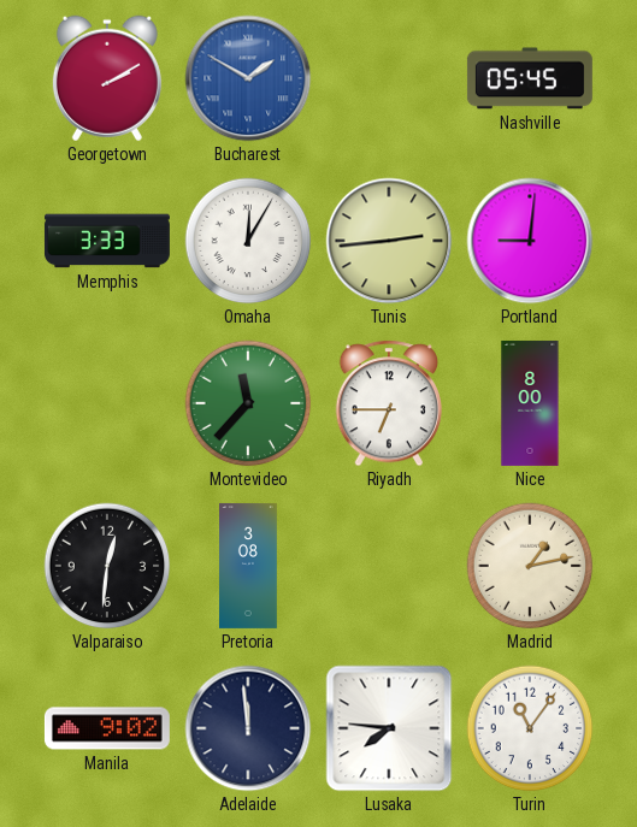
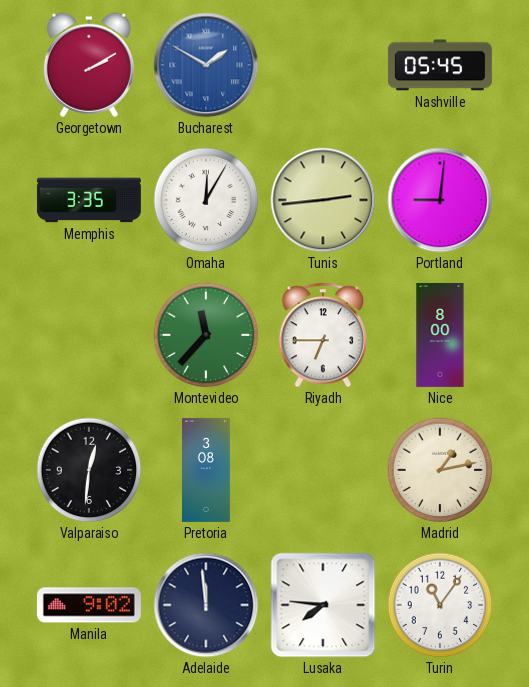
Memphis: 3:33 -> 3:35
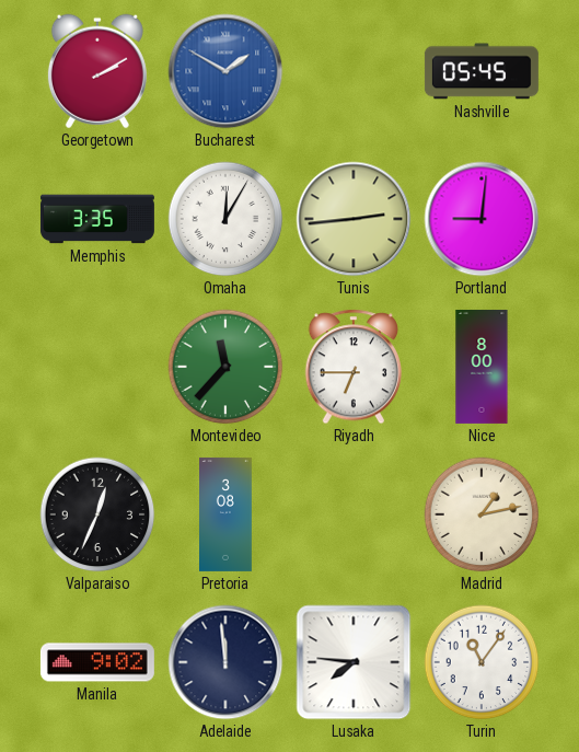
Valparaiso: 12:31 -> 12:34
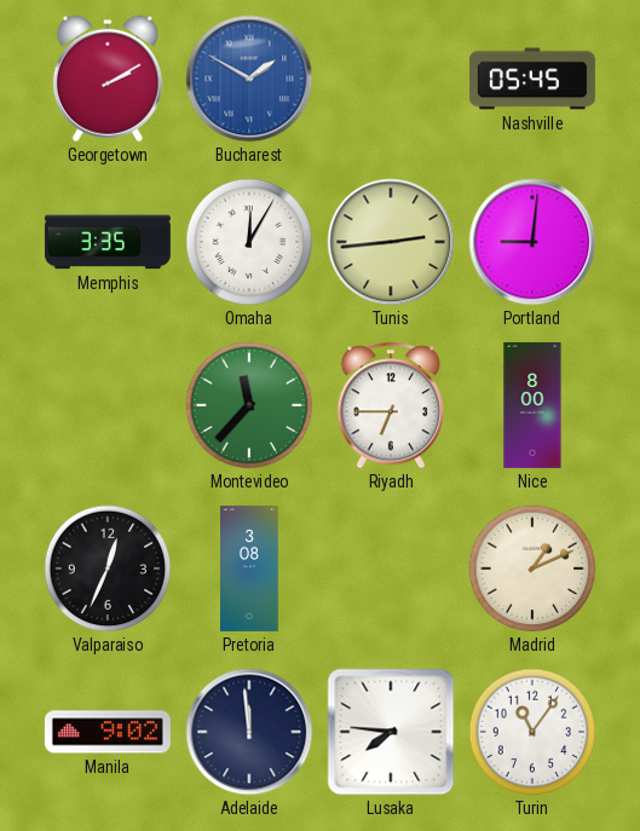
Madrid: 1:13 -> 1:11
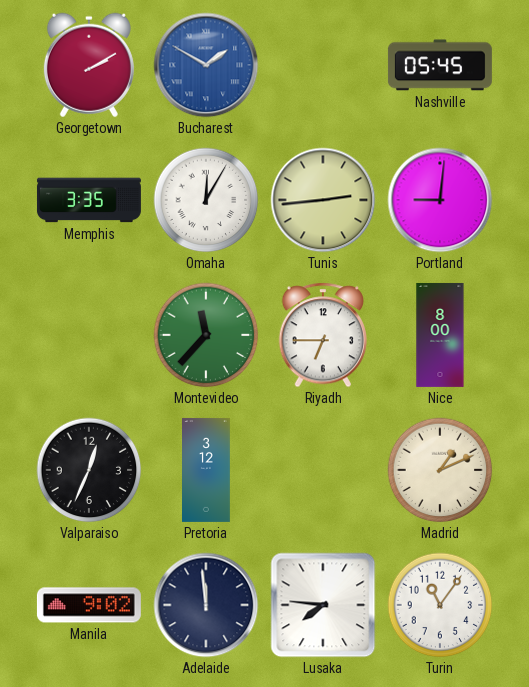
Pretoria: 3:08 -> 3:12
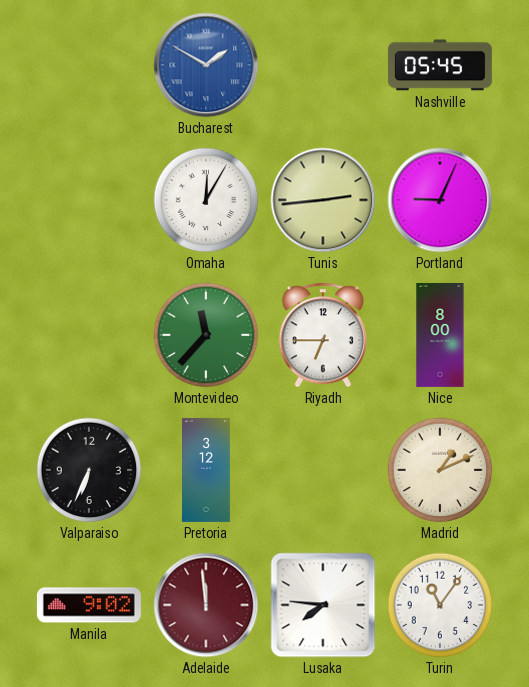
Georgetown: 2:10 -> none
Memphis: 3:35 -> none
Portland: 9:01 -> 9:04
Valparaiso: 12:34 -> 6:34
Adelaide dial: navy -> burgundy
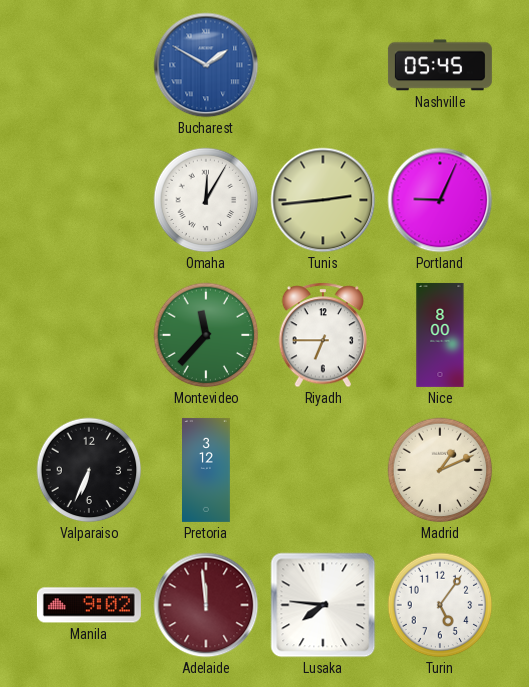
Turin: 11:06 -> 5:06
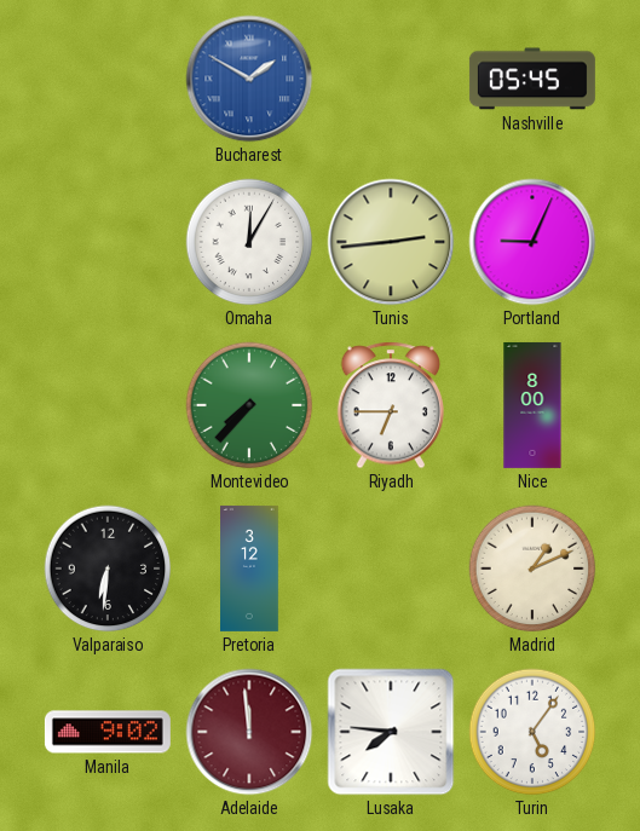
Montevideo: 11:37 -> 7:37
Valparaiso: 6:34 -> 6:31
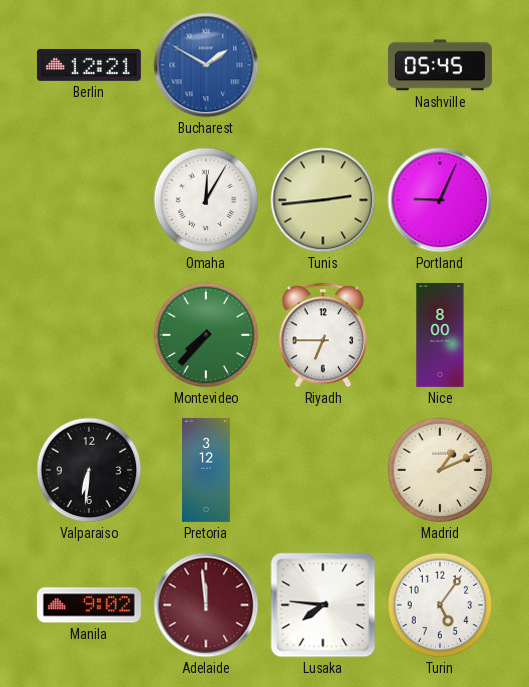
Berlin: none -> 12:21
